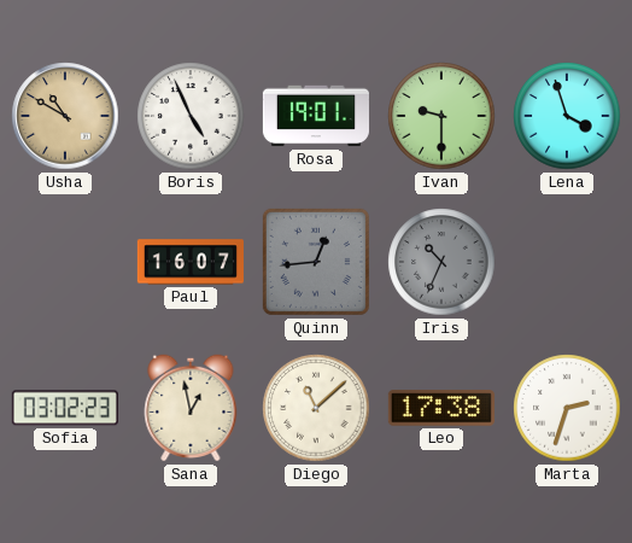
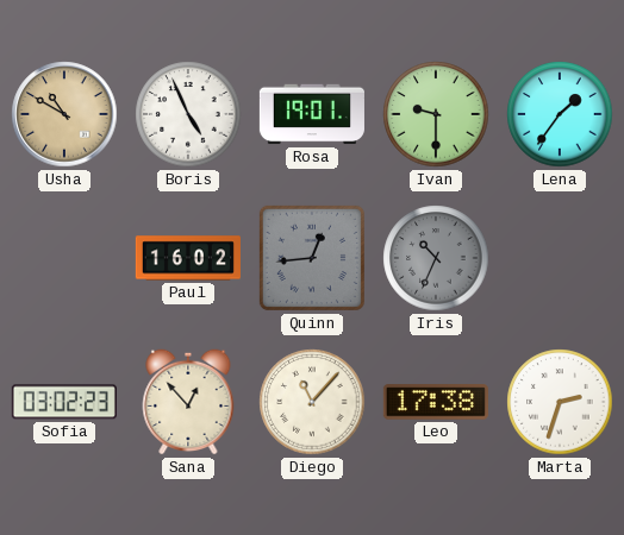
Lena: 3:57 -> 1:36
Paul: 16:07 -> 16:02
Sana: 12:58 -> 12:53
Diego: 11:08 -> 11:07
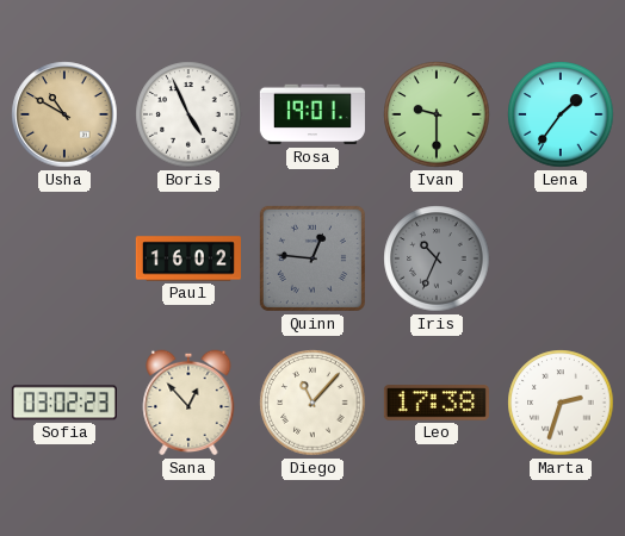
Quinn: 12:44 -> 12:46
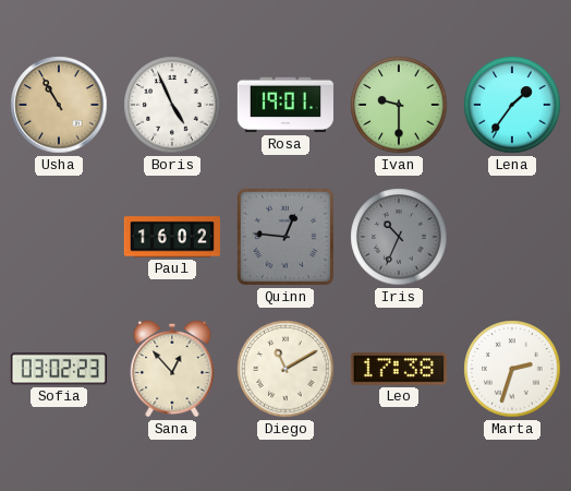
Usha: 10:50 -> 10:55
Diego: 11:07 -> 11:10
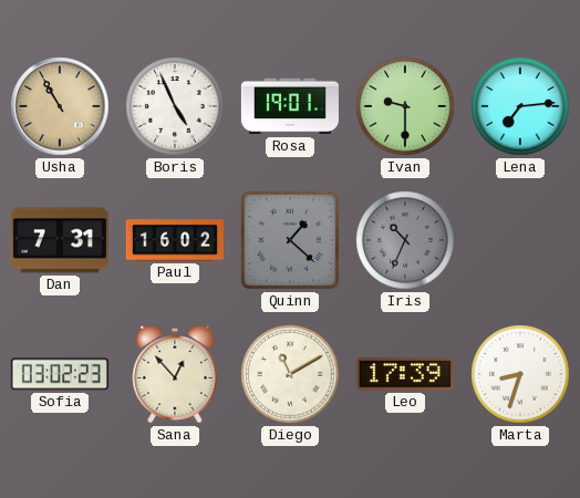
Lena: 1:36 -> 7:14
Dan: none -> 7:31
Quinn: 12:46 -> 1:22
Leo: 17:38 -> 17:39
Marta: 2:33 -> 8:33
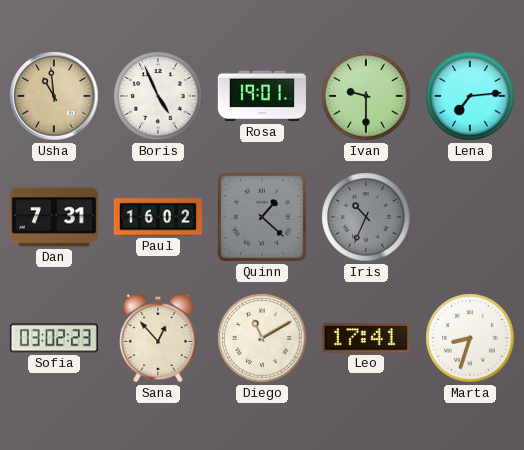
Usha: 10:55 -> 10:59
Leo: 17:39 -> 17:41
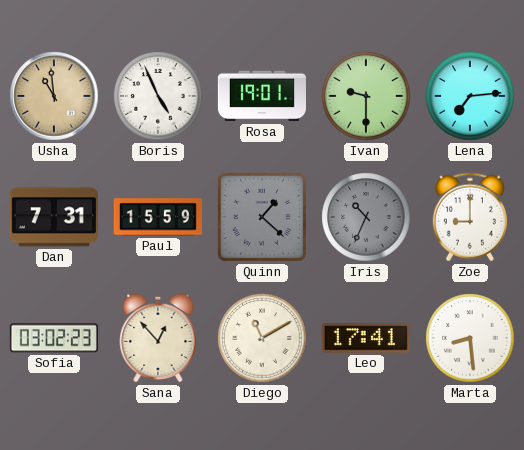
Paul: 16:02 -> 15:59
Zoe: none -> 9:00
Marta: 8:33 -> 8:29
